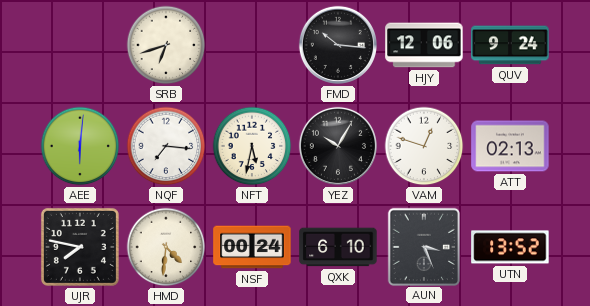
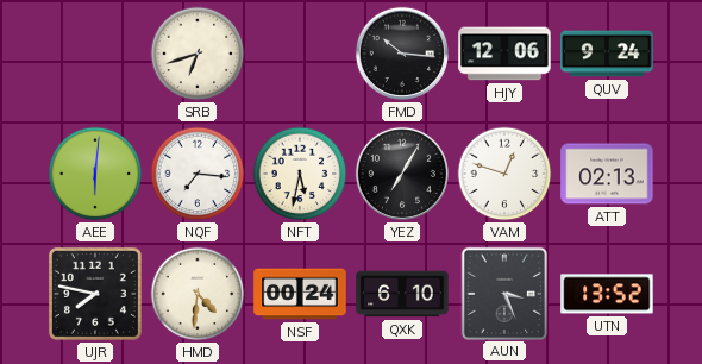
YEZ: 10:05 -> 7:05
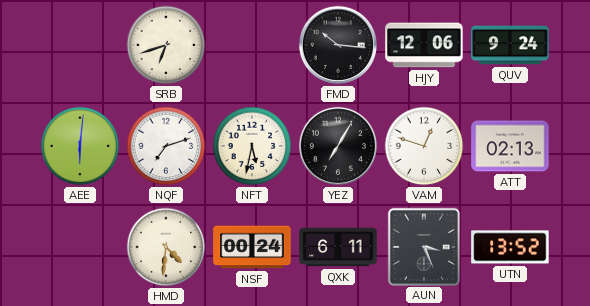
NQF: 7:16 -> 7:12
UJR: 7:47 -> none
QXK: 6:10 -> 6:11
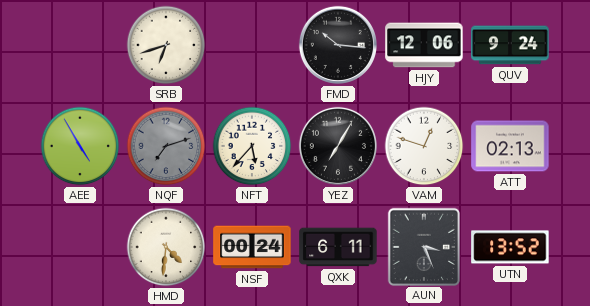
AEE: 6:01 -> 4:55
NQF dial: white -> grey
NFT: 5:32 -> 5:37
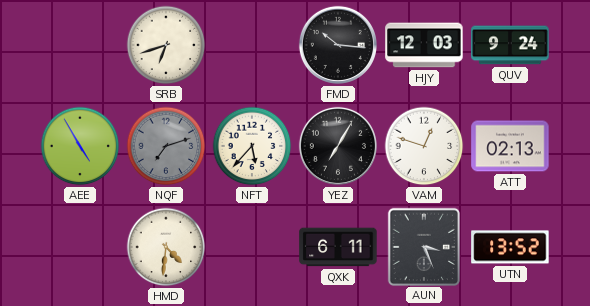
HJY: 12:06 -> 12:03
NSF: 00:24 -> none
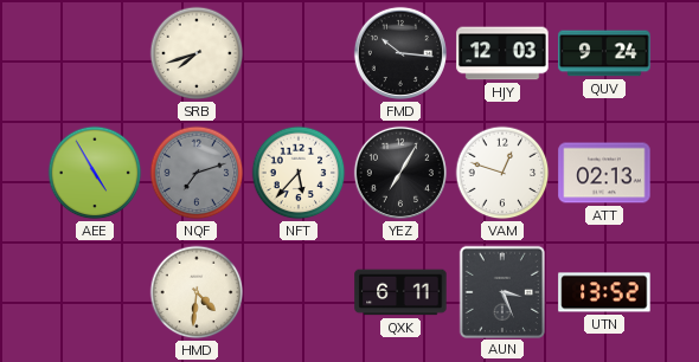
SRB: 6:42 -> 7:42
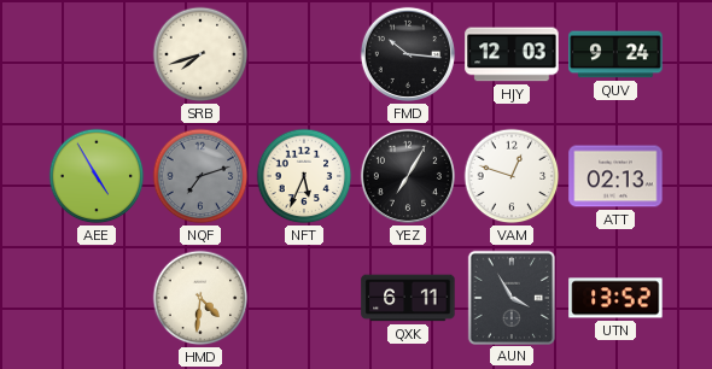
NFT: 5:37 -> 5:34
AUN: 3:26 -> 3:55
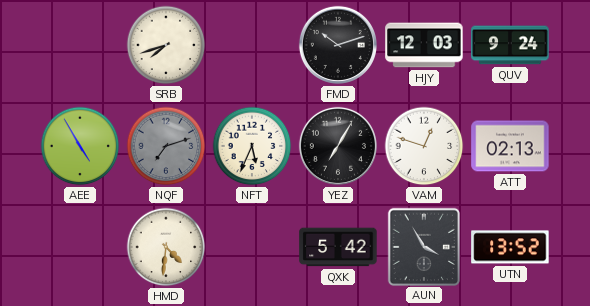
FMD: 10:16 -> 10:12
QXK: 6:11 -> 5:42
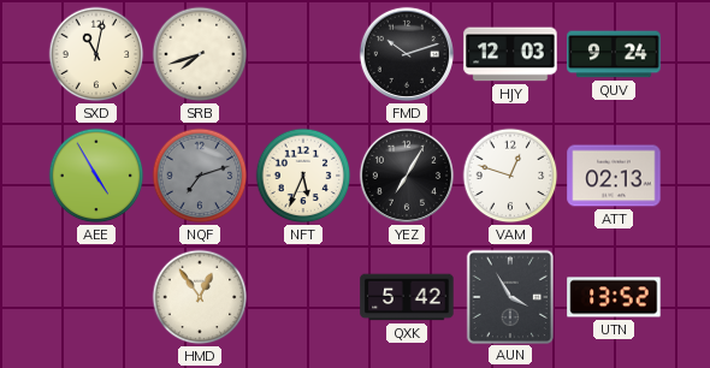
SXD: none -> 11:02
HMD: 4:31 -> 12:54
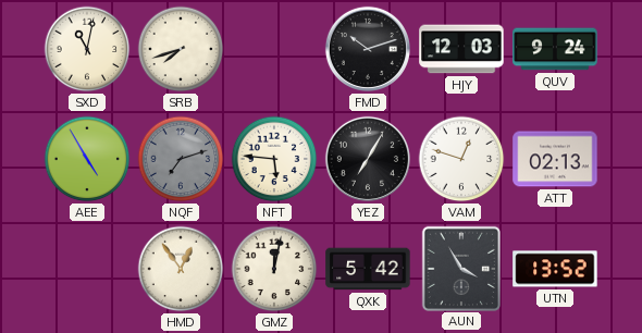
NFT: 5:34 -> 5:46
GMZ: none -> 12:02
